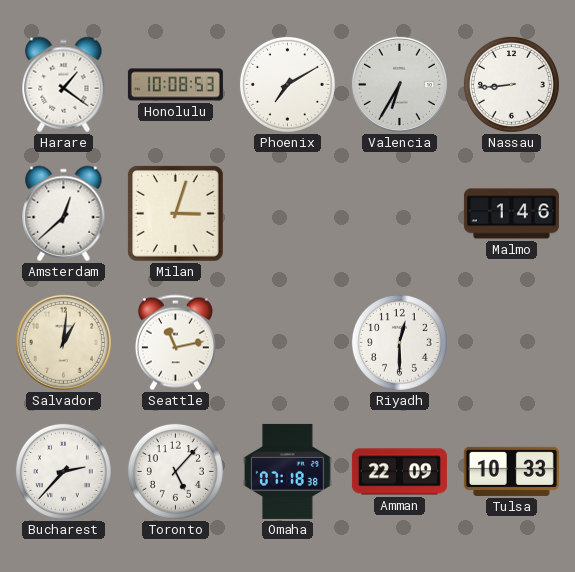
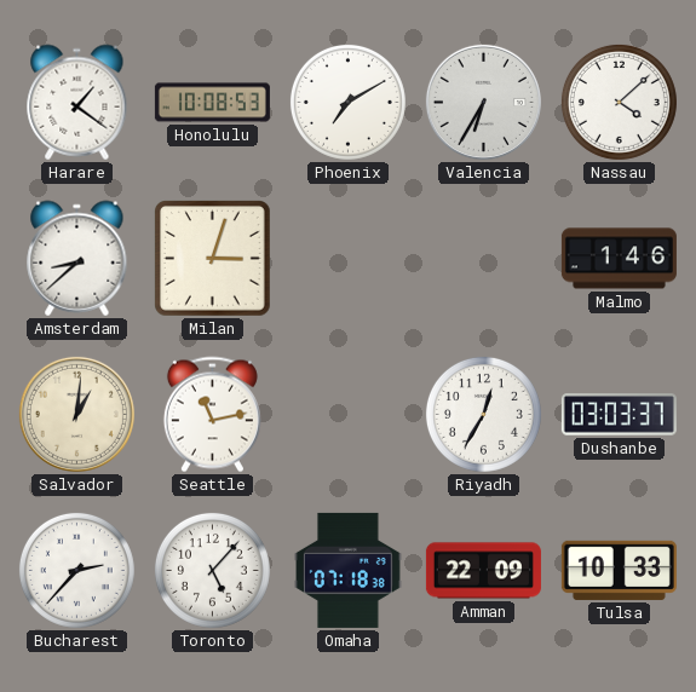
Nassau: 8:44 -> 4:08
Amsterdam: 12:38 -> 8:38
Riyadh: 12:30 -> 12:35
Dushanbe: none -> 03:03
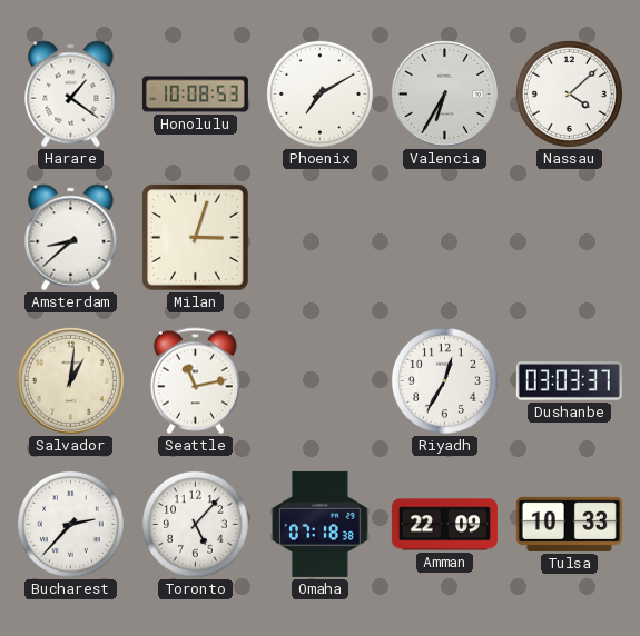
Malmo: 1:46 -> none
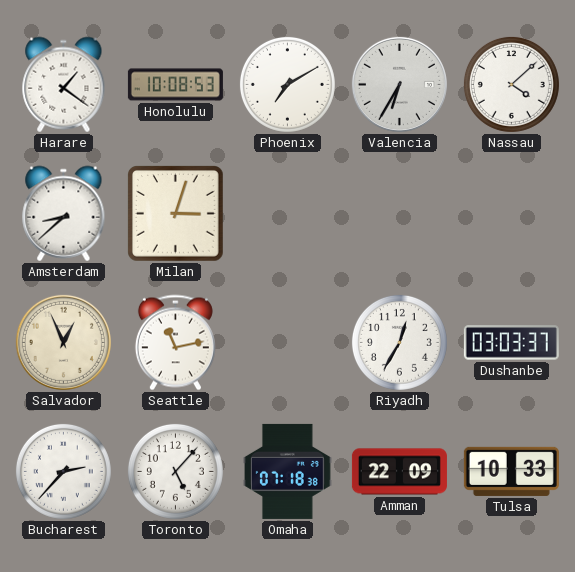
Salvador: 1:01 -> 12:56
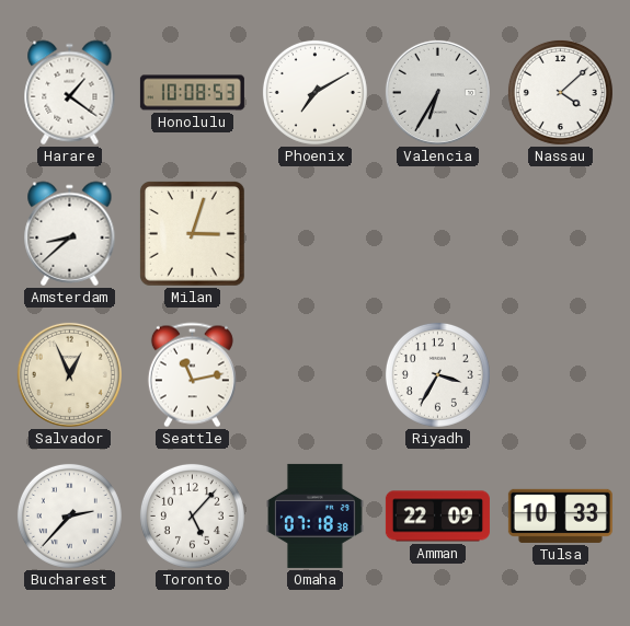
Riyadh: 12:35 -> 3:35
Dushanbe: 03:03 -> none
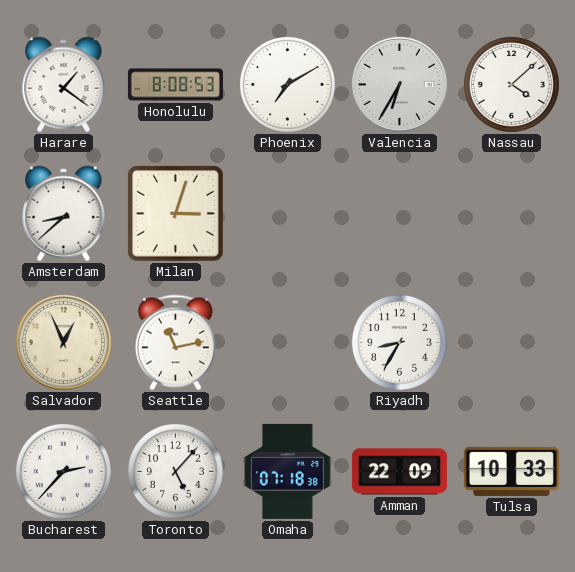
Honolulu: 10:08 -> 8:08
Riyadh: 3:35 -> 8:35
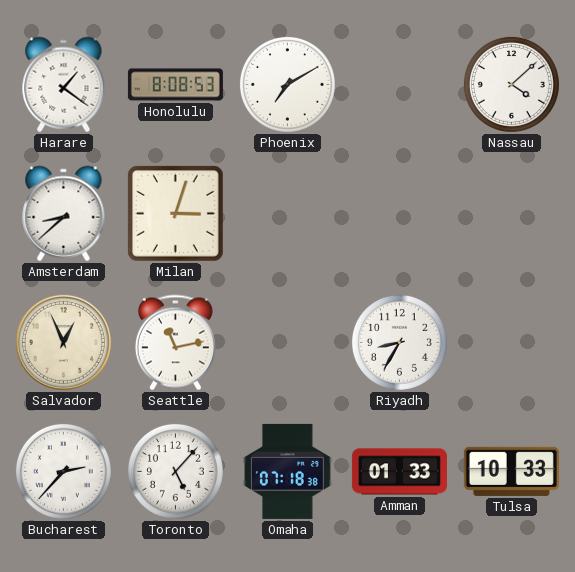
Valencia: 6:35 -> none
Amman: 22:09 -> 01:33
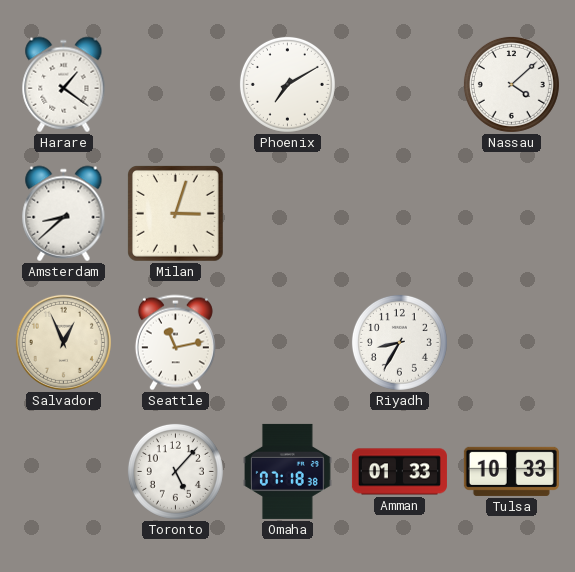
Honolulu: 8:08 -> none
Bucharest: 2:37 -> none
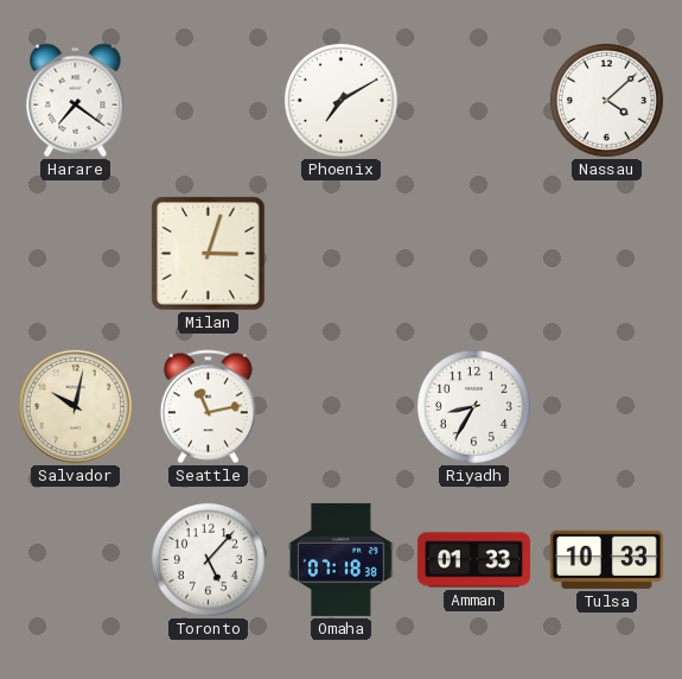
Harare: 1:21 -> 7:21
Amsterdam: 8:38 -> none
Salvador: 12:56 -> 10:02
